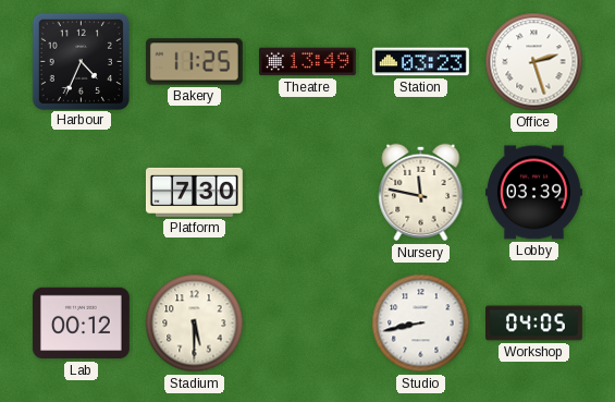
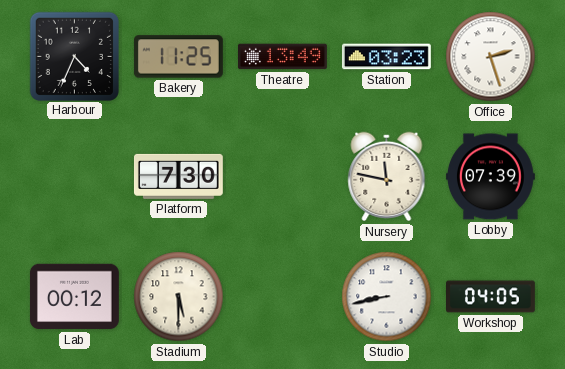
Lobby: 03:39 -> 07:39
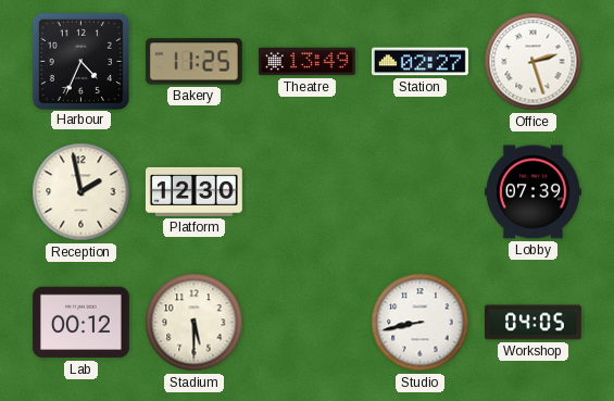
Station: 03:23 -> 02:27
Reception: none -> 1:58
Platform: 7:30 -> 12:30
Nursery: 11:47 -> none
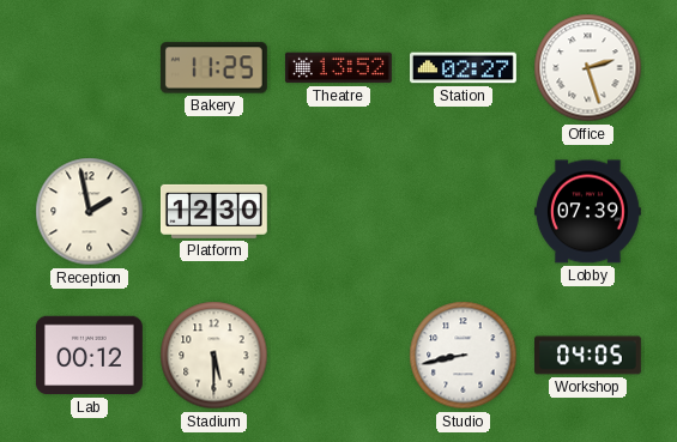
Harbour: 4:34 -> none
Theatre: 13:49 -> 13:52
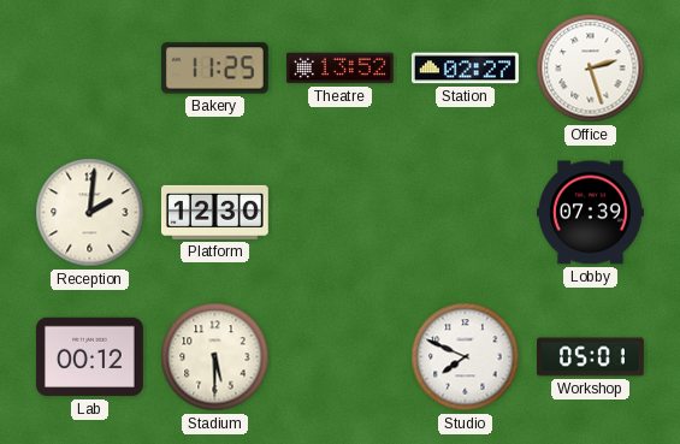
Reception: 1:58 -> 2:01
Studio: 8:43 -> 7:49
Workshop: 04:05 -> 05:01
